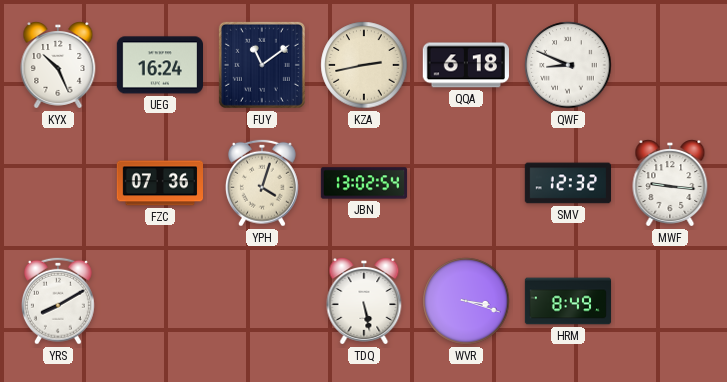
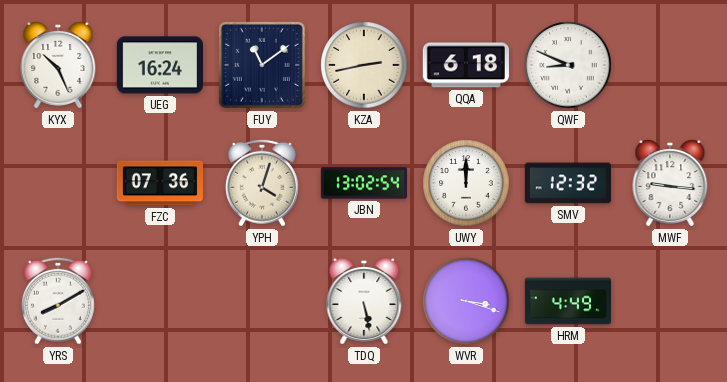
UWY: none -> 12:00
HRM: 8:49 -> 4:49
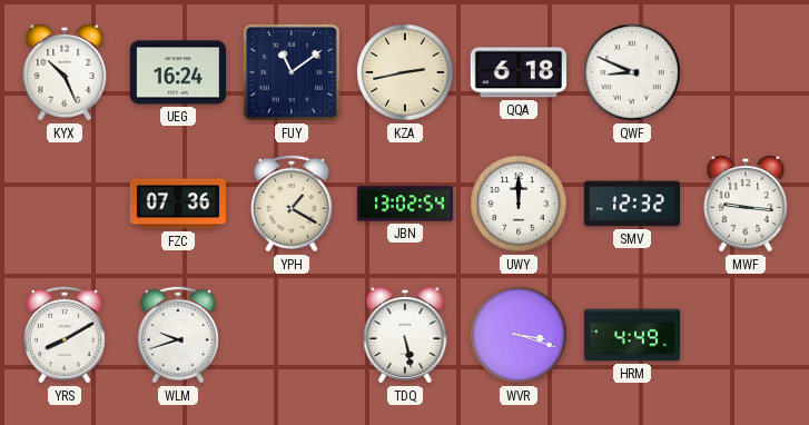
YPH: 4:03 -> 1:20
WLM: none -> 9:42
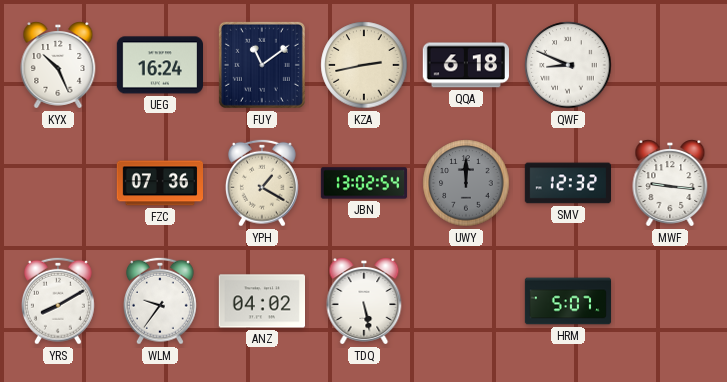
UWY dial: white -> grey
WLM: 9:42 -> 9:36
ANZ: none -> 04:02
WVR: 3:18 -> none
HRM: 4:49 -> 5:07
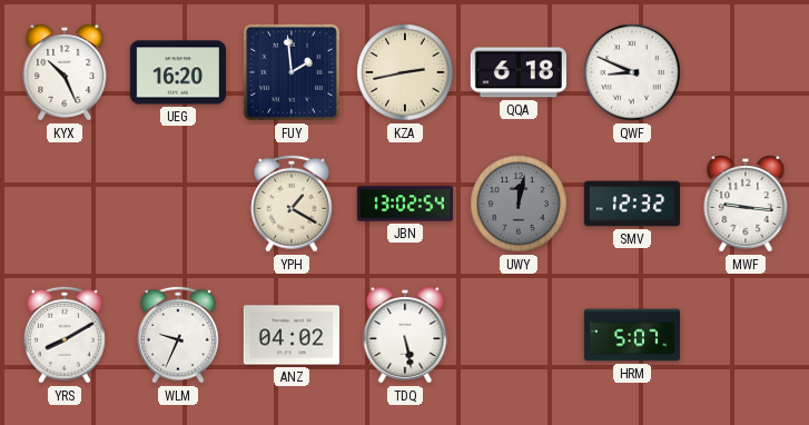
UEG: 16:24 -> 16:20
FUY: 11:09 -> 1:59
FZC: 07:36 -> none
UWY: 12:00 -> 12:02
WLM: 9:36 -> 9:34
